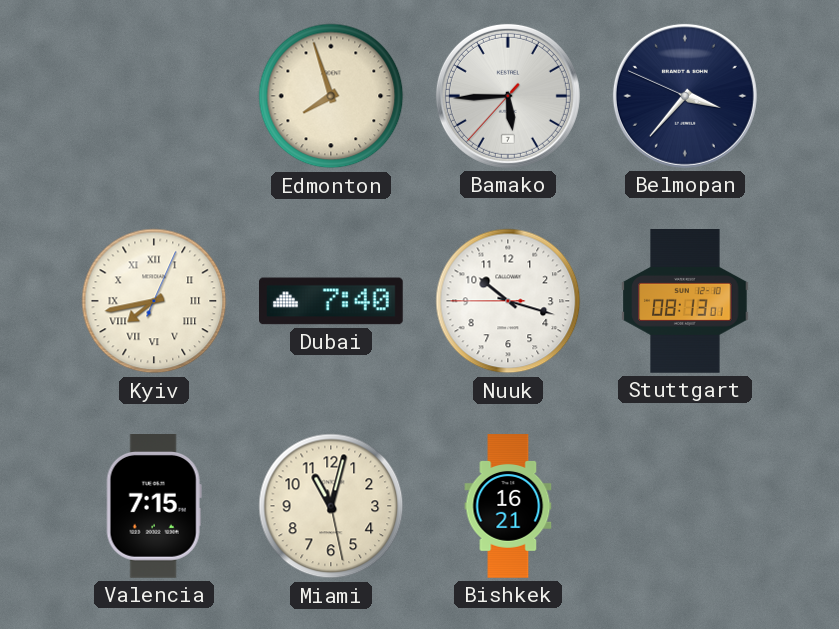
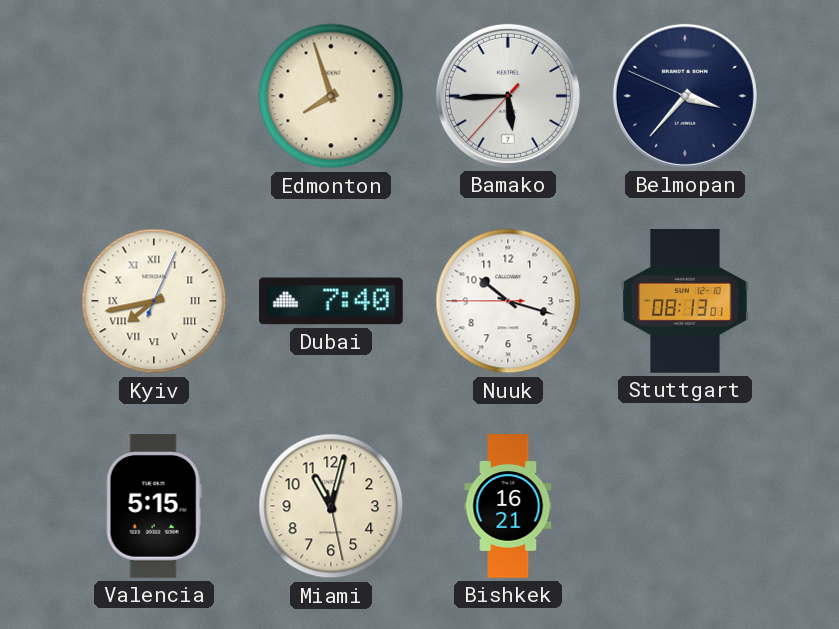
Valencia: 7:15 -> 5:15
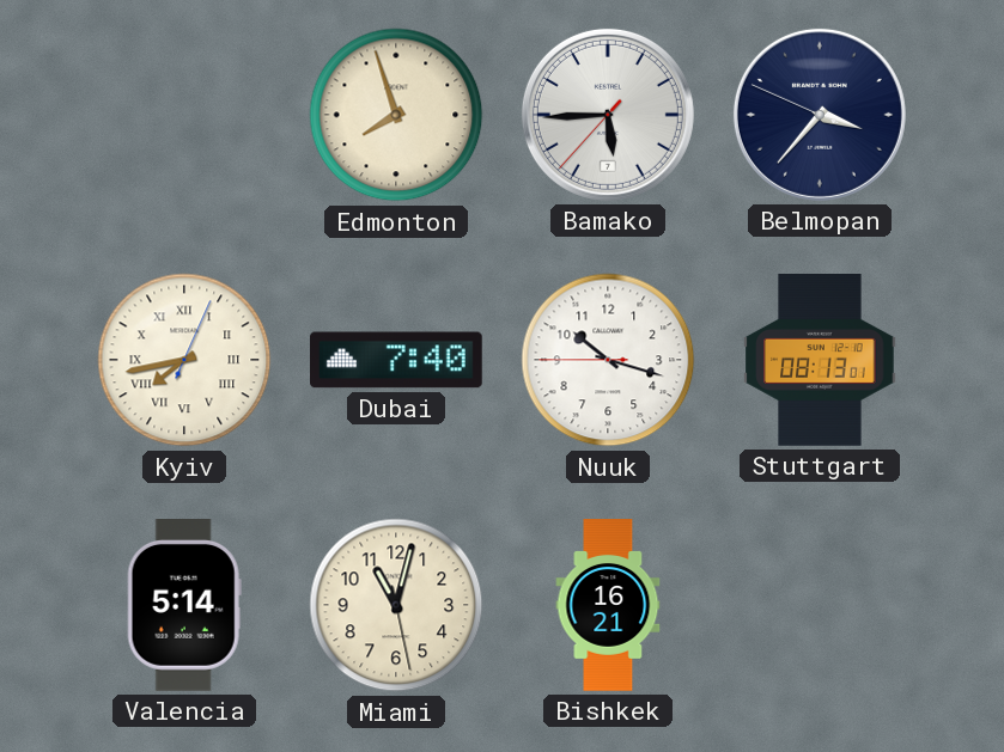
Valencia: 5:15 -> 5:14
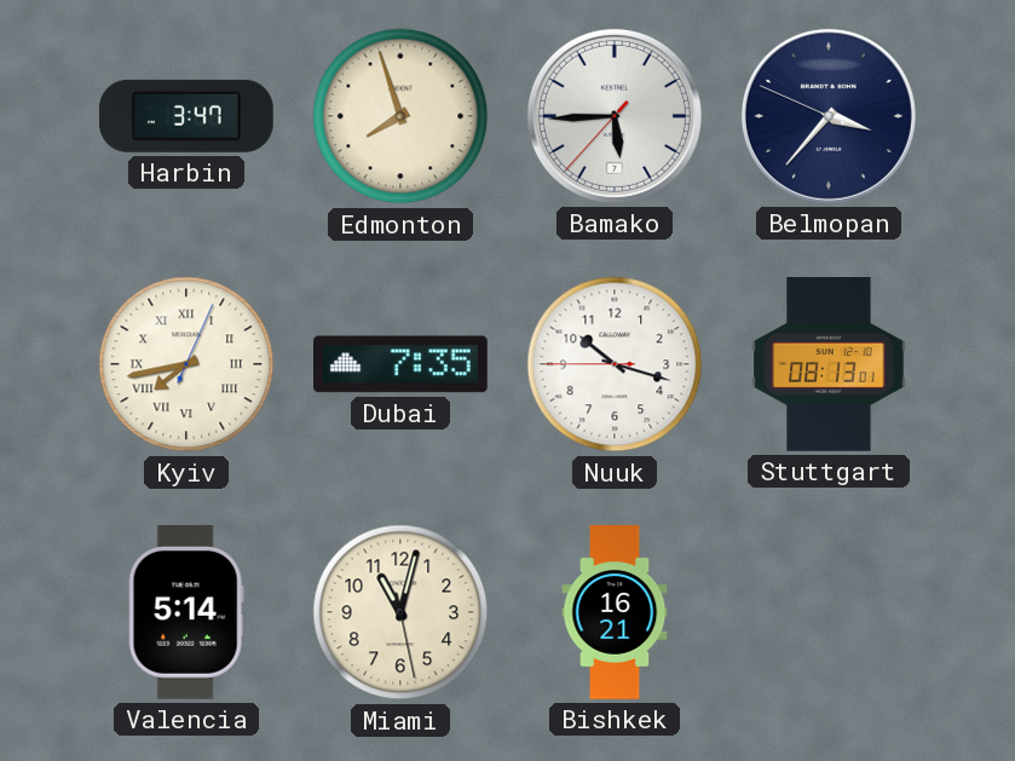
Harbin: none -> 3:47
Dubai: 7:40 -> 7:35
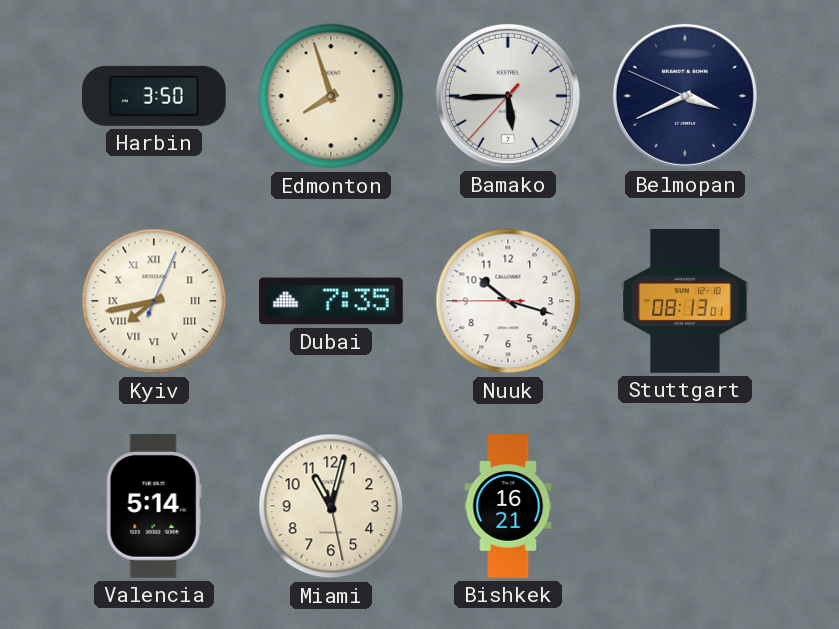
Harbin: 3:47 -> 3:50
Belmopan: 3:36 -> 3:40
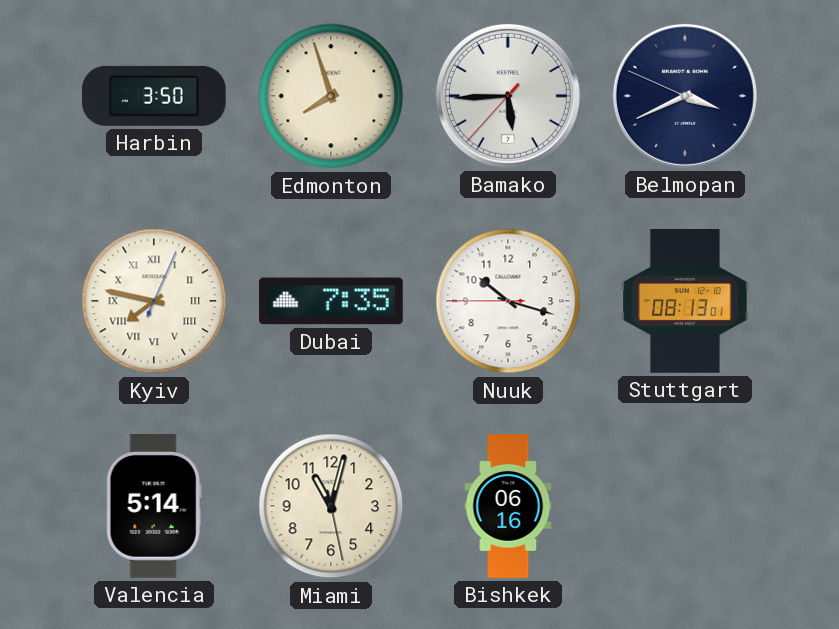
Kyiv: 7:43 -> 7:47
Bishkek: 16:21 -> 06:16
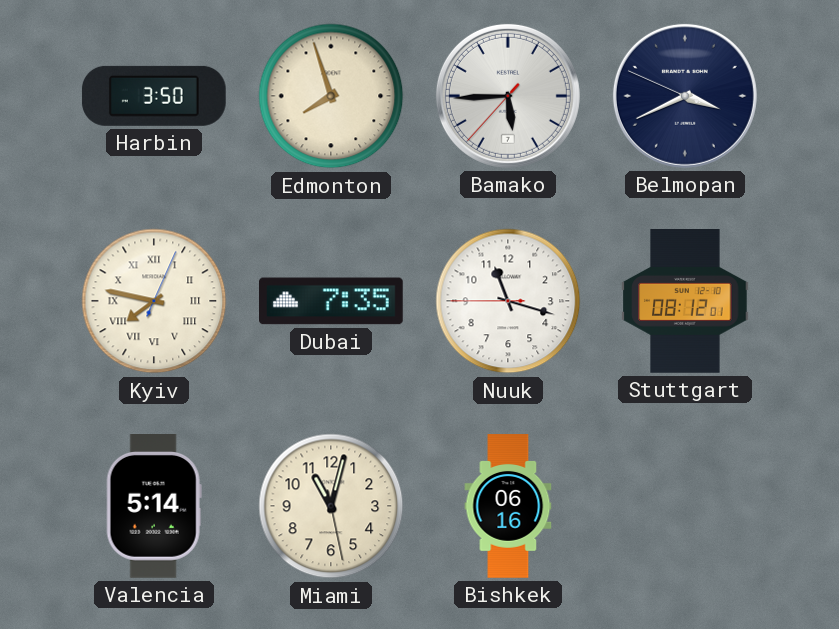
Nuuk: 10:17 -> 11:17
Stuttgart: 08:13 -> 08:12
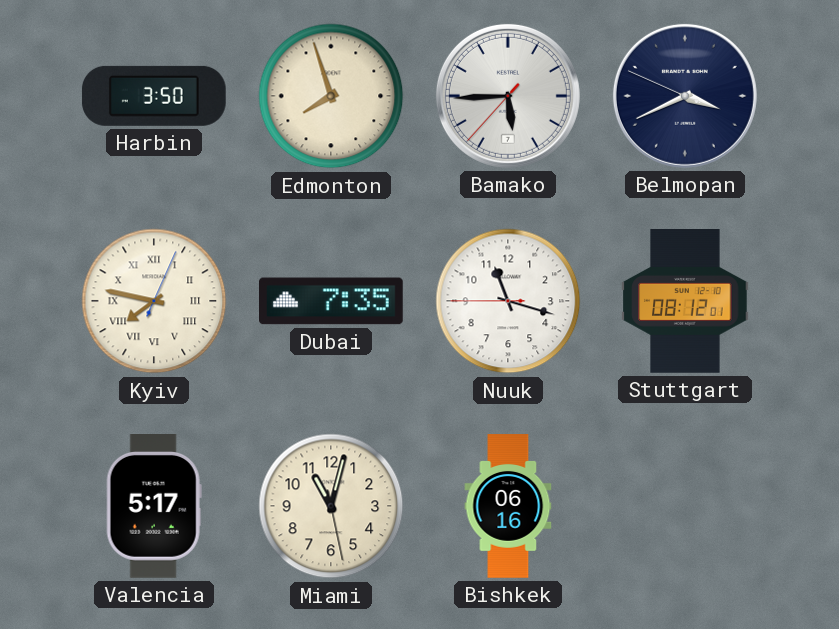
Valencia: 5:14 -> 5:17
